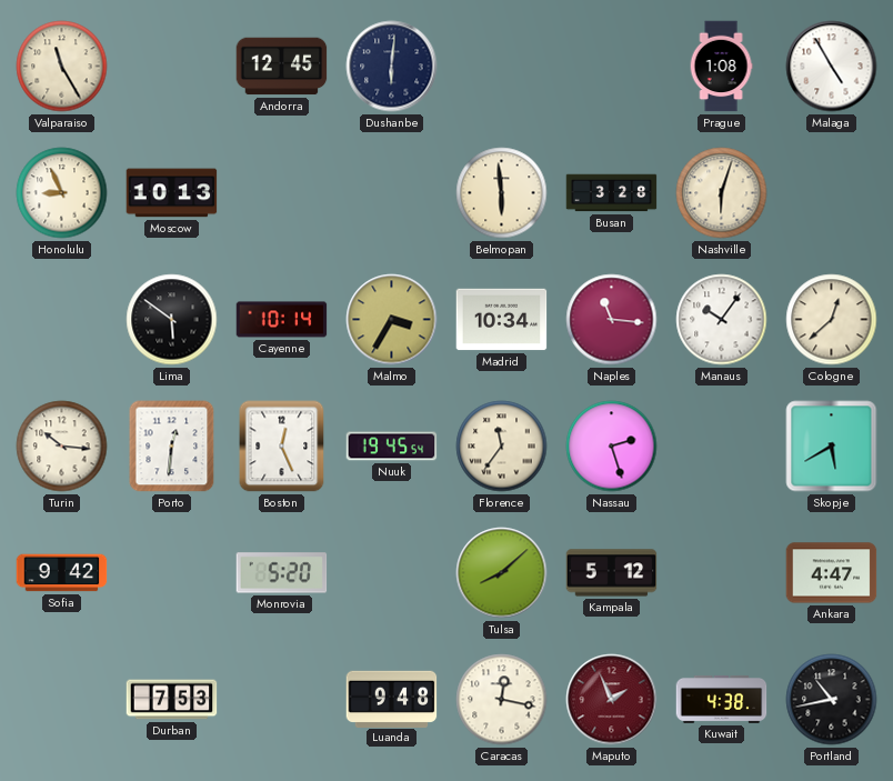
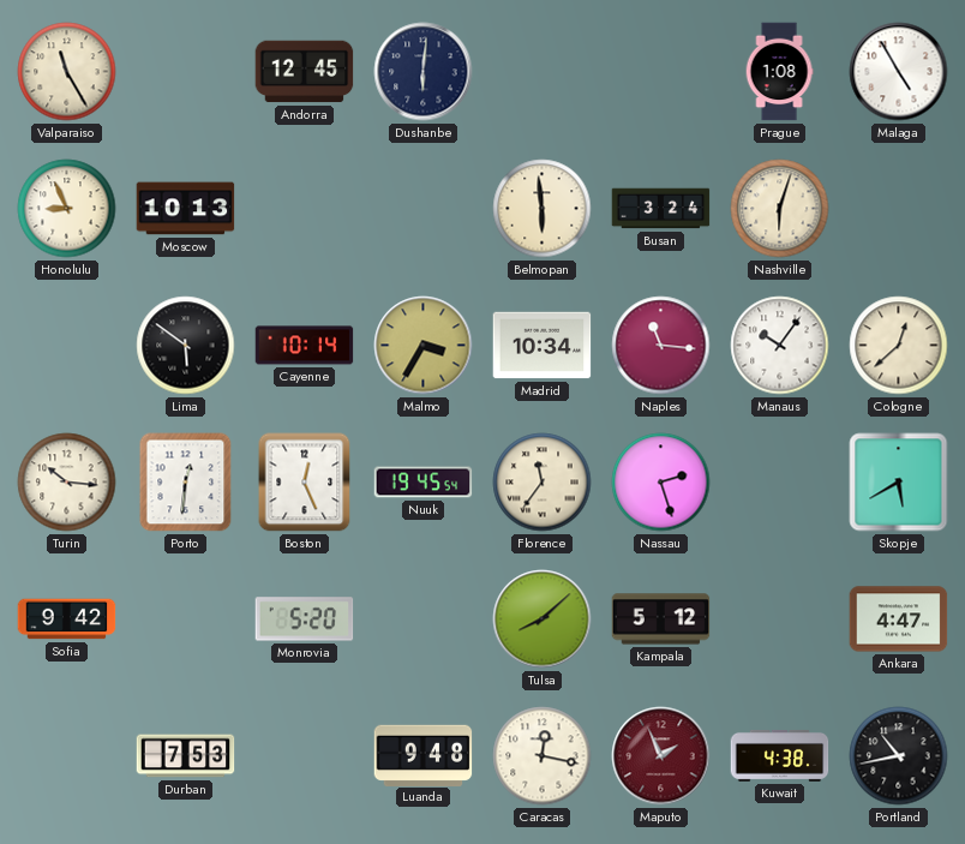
Busan: 3:28 -> 3:24
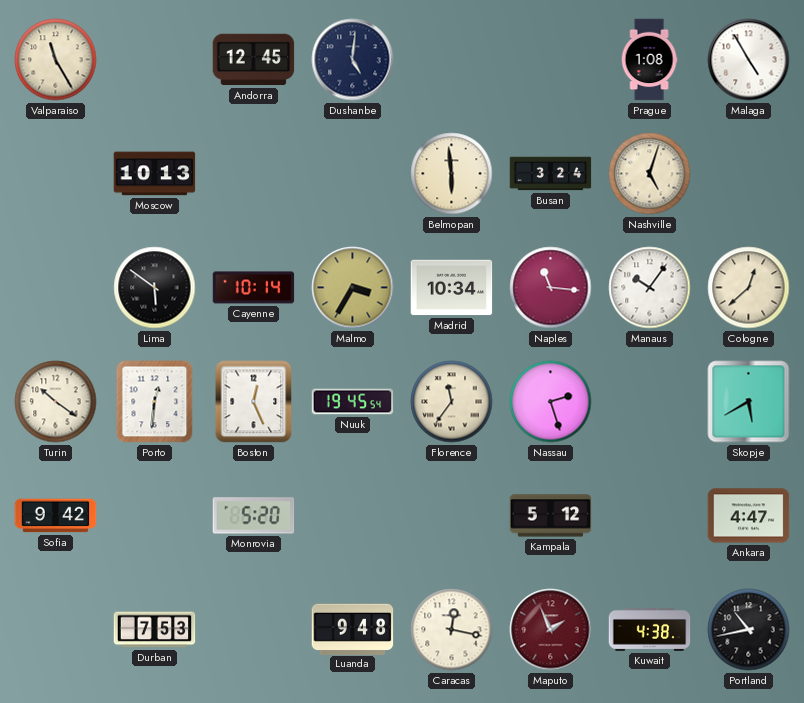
Dushanbe: 6:01 -> 5:01
Honolulu: 8:56 -> none
Nashville: 6:03 -> 5:03
Turin: 10:16 -> 10:21
Tulsa: 8:08 -> none
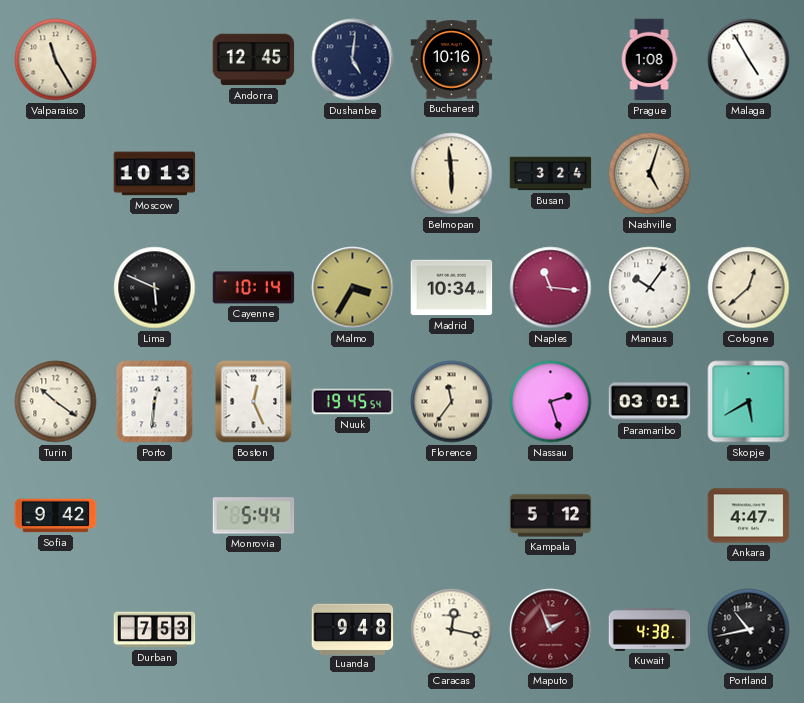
Bucharest: none -> 10:16
Lima: 5:51 -> 5:49
Paramaribo: none -> 03:01
Monrovia: 5:20 -> 5:44
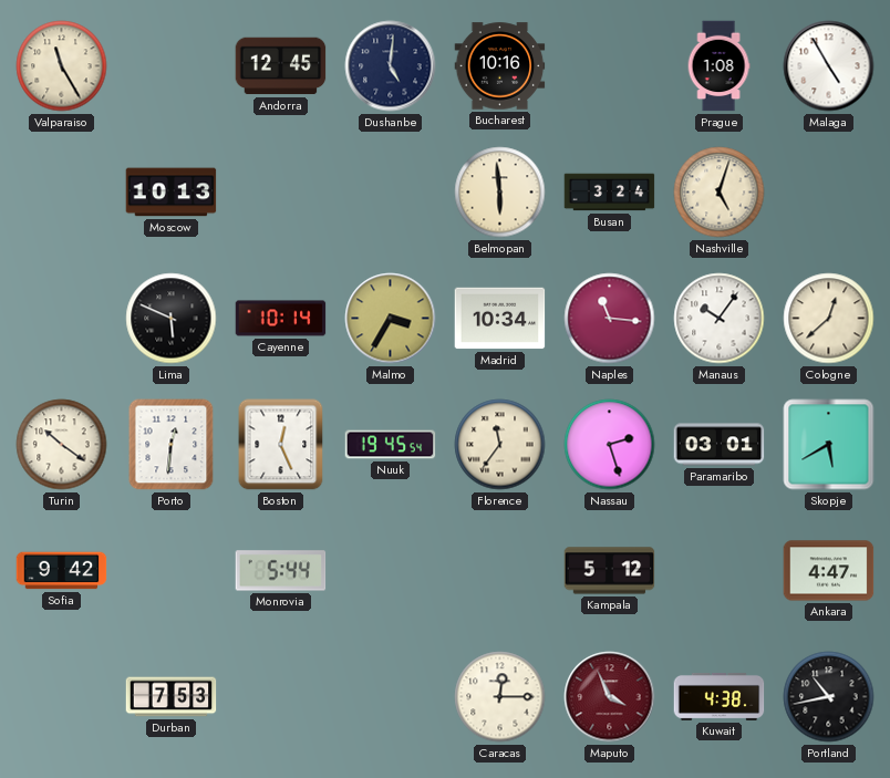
Luanda: 9:48 -> none
Caracas: 12:17 -> 12:15
Maputo: 1:56 -> 3:56
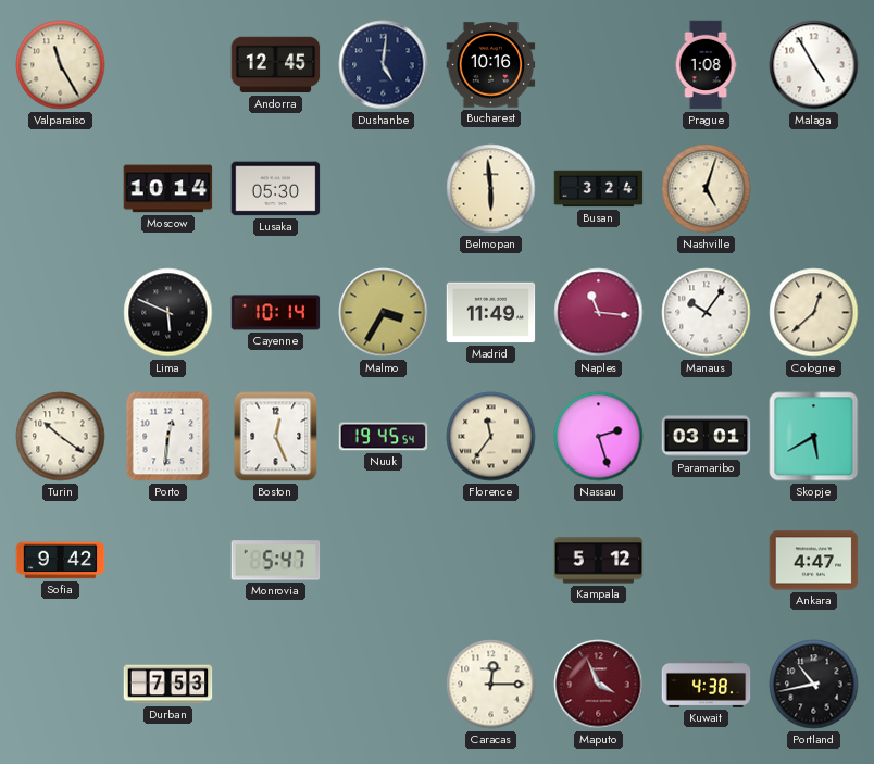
Moscow: 10:13 -> 10:14
Lusaka: none -> 05:30
Madrid: 10:34 -> 11:49
Monrovia: 5:44 -> 5:47
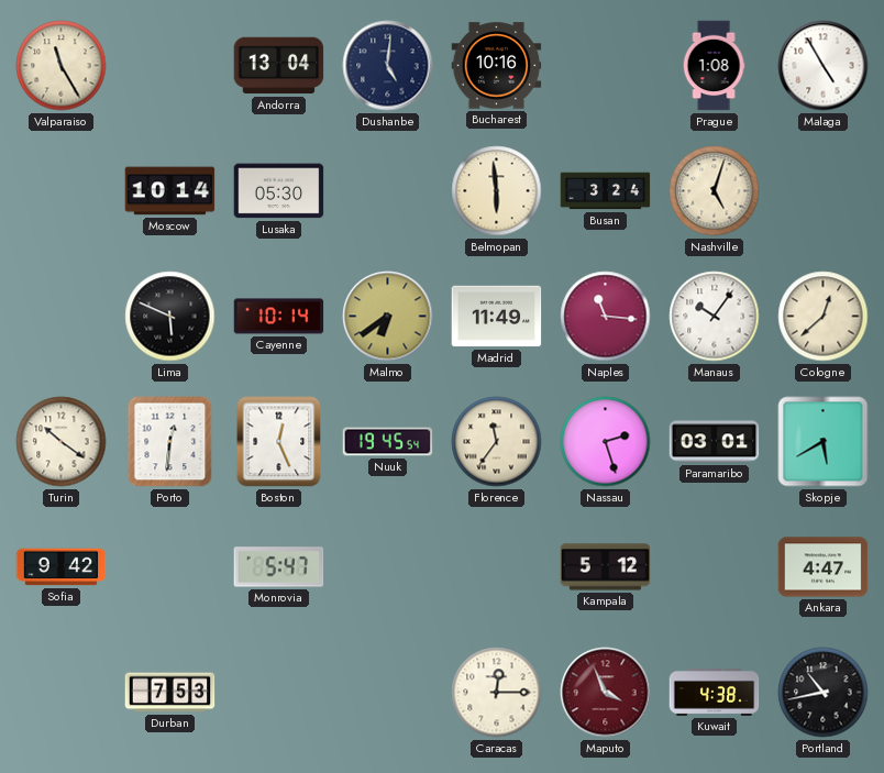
Andorra: 12:45 -> 13:04
Malmo: 3:35 -> 6:39
